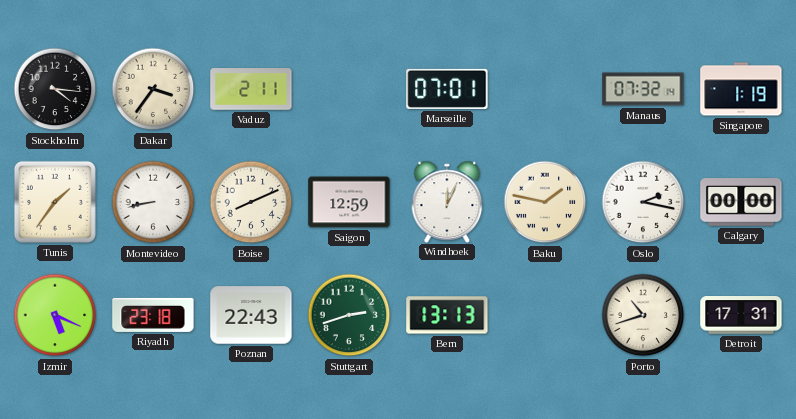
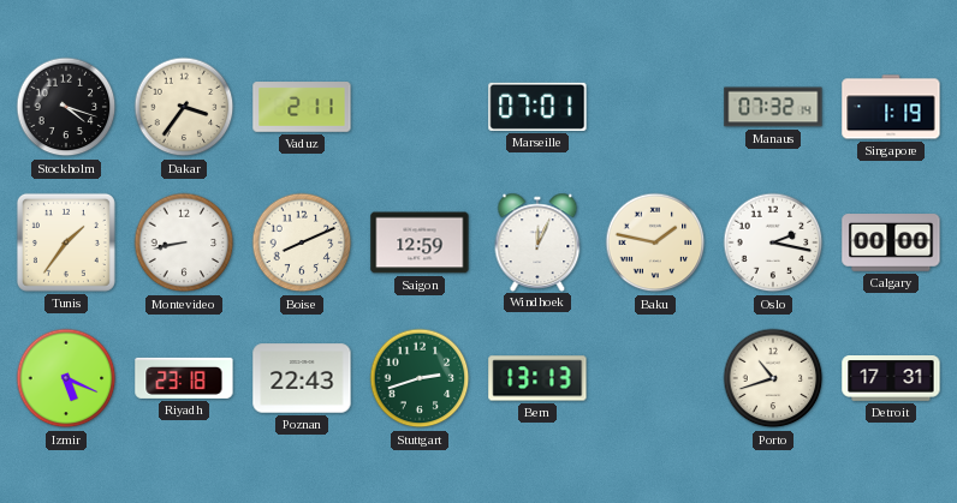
Stockholm: 4:16 -> 4:18
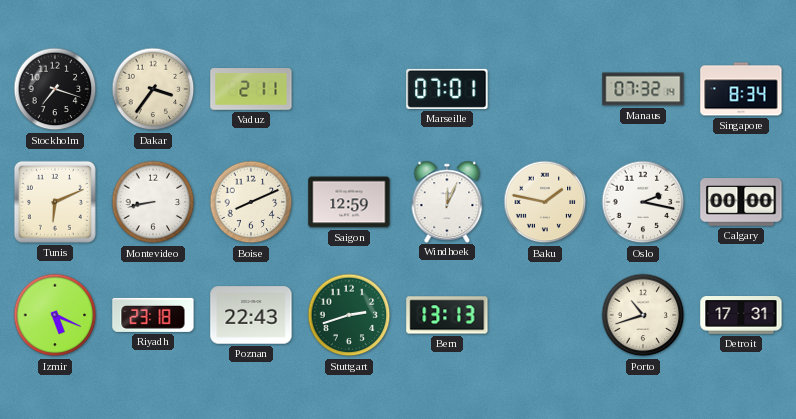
Stockholm: 4:18 -> 7:18
Singapore: 1:19 -> 8:34
Tunis: 1:36 -> 6:11
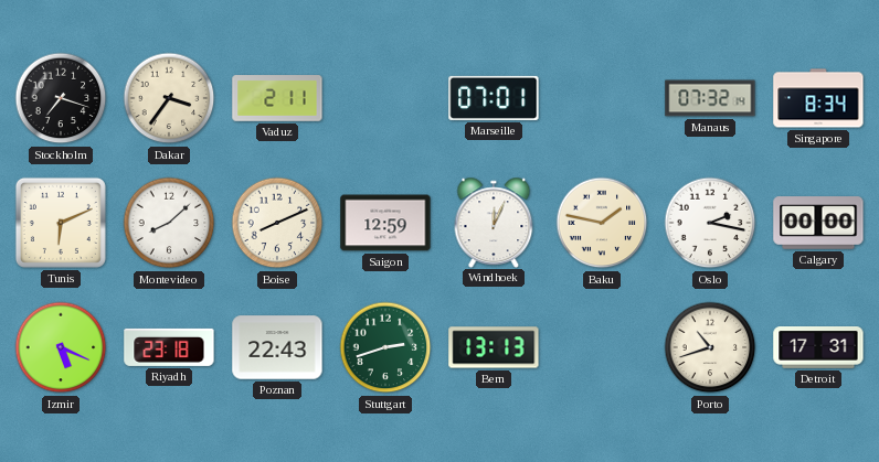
Montevideo: 8:43 -> 8:08
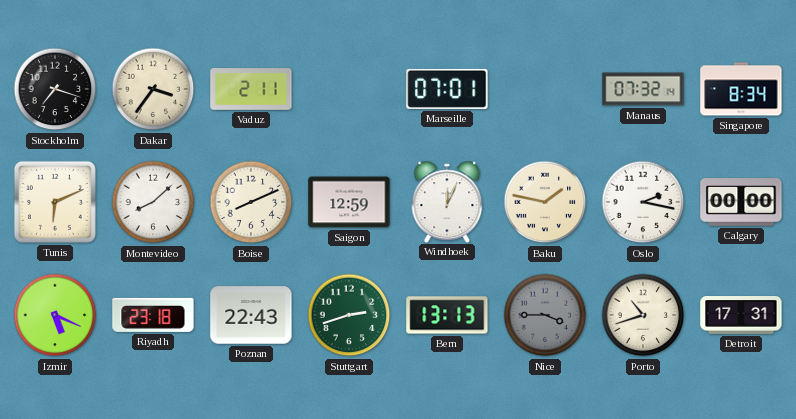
Nice: none -> 3:45
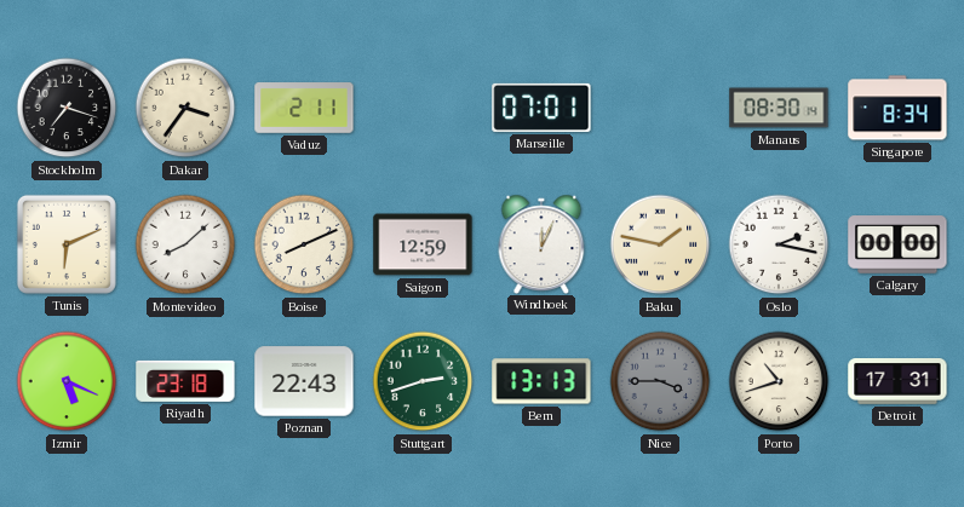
Manaus: 07:32 -> 08:30
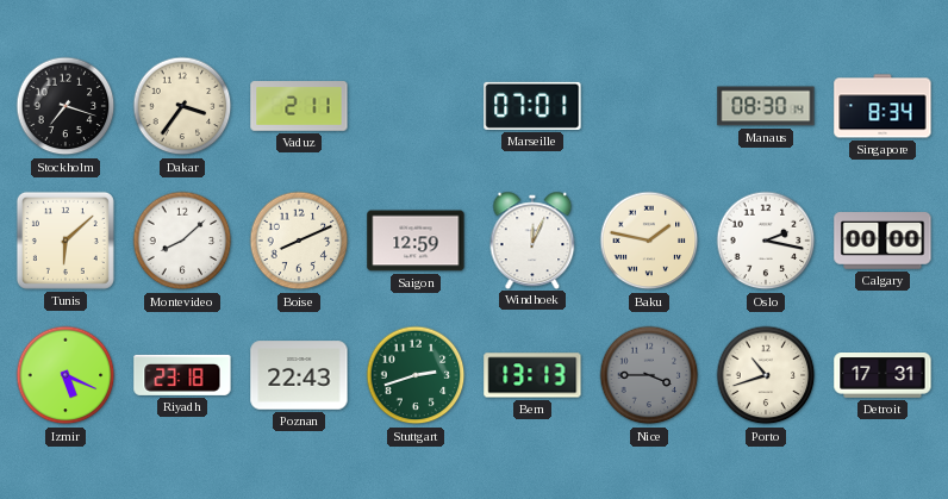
Tunis: 6:11 -> 6:08
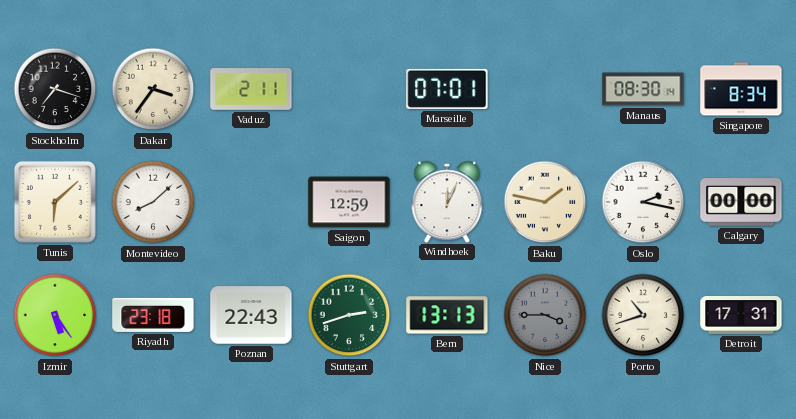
Boise: 8:11 -> none
Izmir: 5:19 -> 5:24
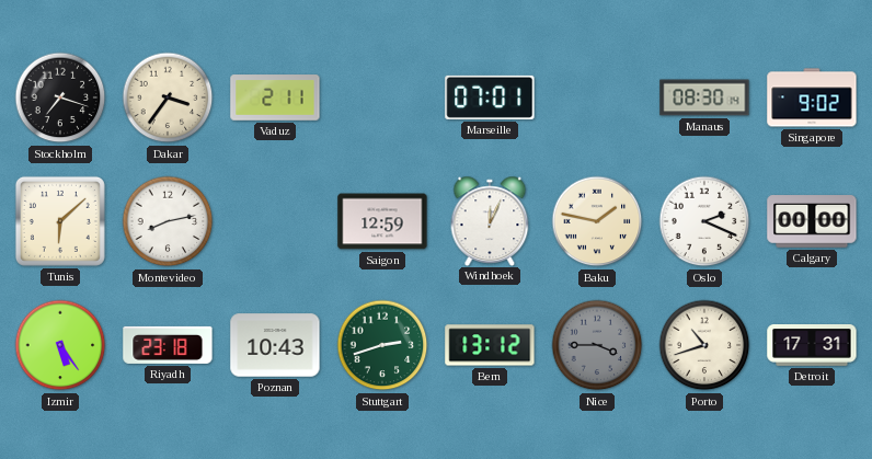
Singapore: 8:34 -> 9:02
Montevideo: 8:08 -> 8:13
Oslo: 2:17 -> 2:19
Poznan: 22:43 -> 10:43
Bern: 13:13 -> 13:12
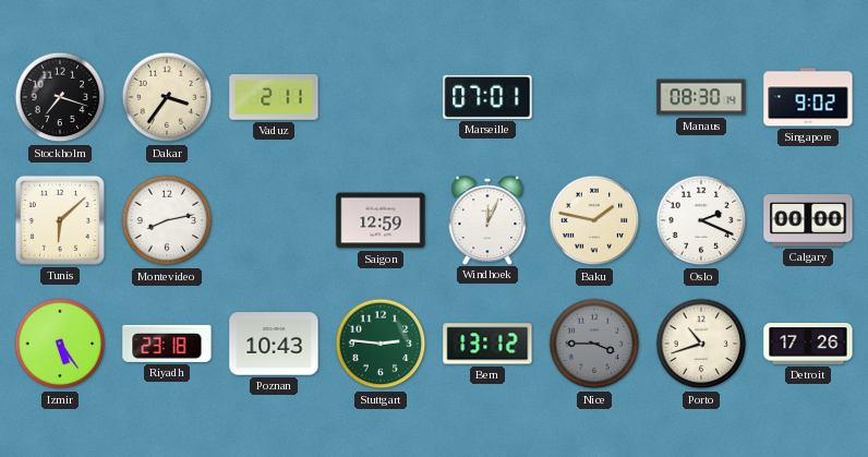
Stuttgart: 2:42 -> 2:46
Detroit: 17:31 -> 17:26
